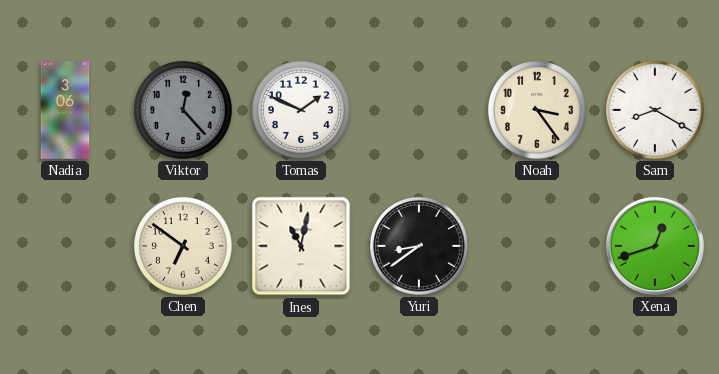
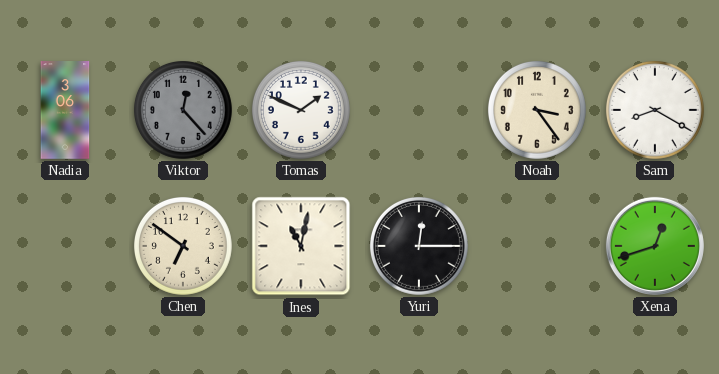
Yuri: 8:39 -> 12:15
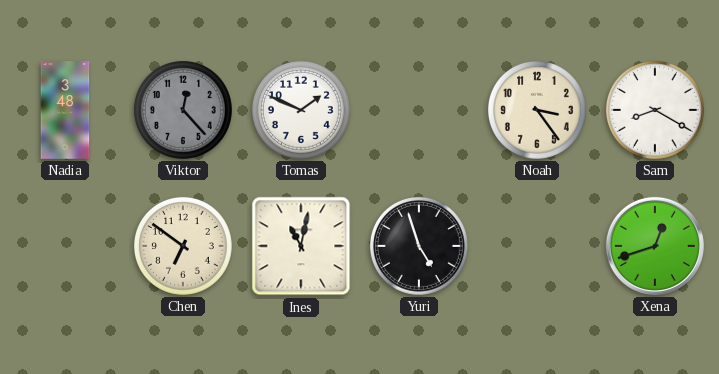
Nadia: 3:06 -> 3:48
Yuri: 12:15 -> 4:57
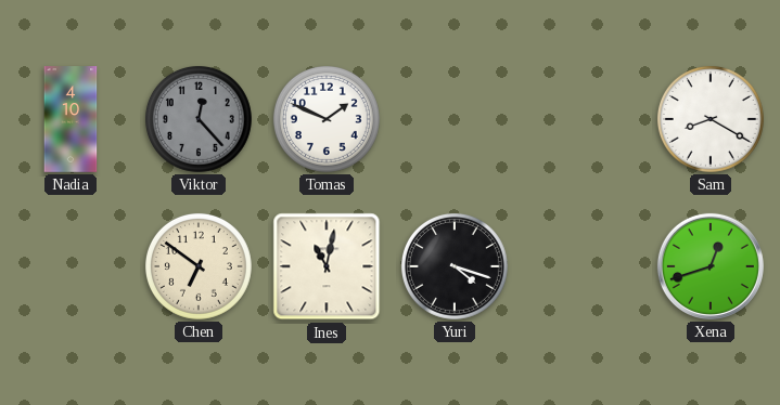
Nadia: 3:48 -> 4:10
Noah: 3:24 -> none
Yuri: 4:57 -> 4:18
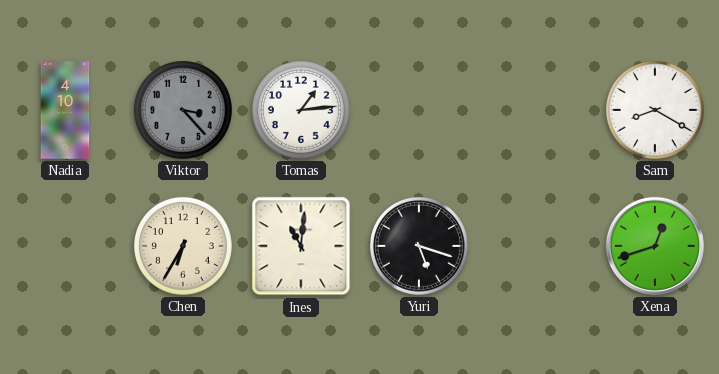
Viktor: 12:23 -> 3:23
Tomas: 1:49 -> 1:14
Chen: 6:51 -> 6:35
Ines: 11:02 -> 11:01
Yuri: 4:18 -> 5:18
